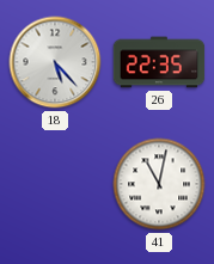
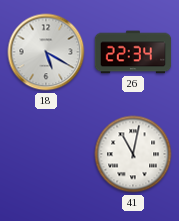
18: 5:23 -> 5:20
26: 22:35 -> 22:34
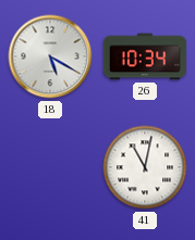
26: 22:34 -> 10:34
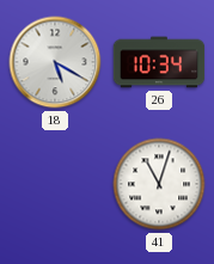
41: 11:02 -> 11:03
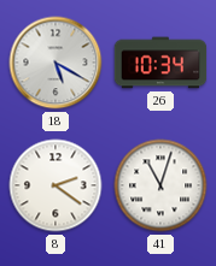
8: none -> 2:21
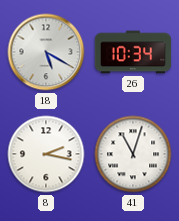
8: 2:21 -> 2:17
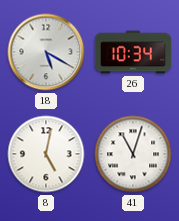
8: 2:17 -> 5:02
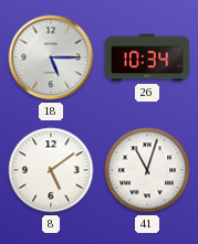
18: 5:20 -> 5:15
8: 5:02 -> 5:09
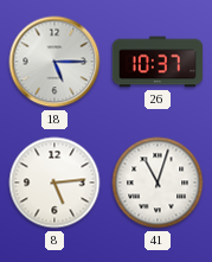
26: 10:34 -> 10:37
8: 5:09 -> 5:14
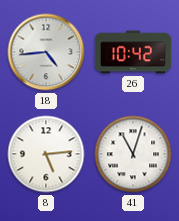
18: 5:15 -> 4:44
26: 10:37 -> 10:42
